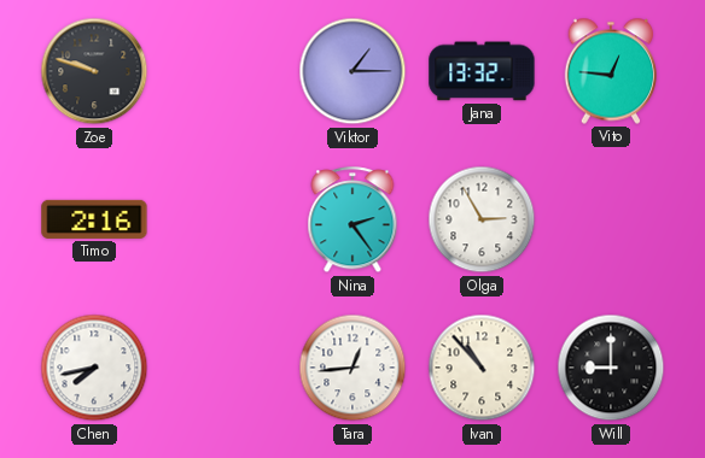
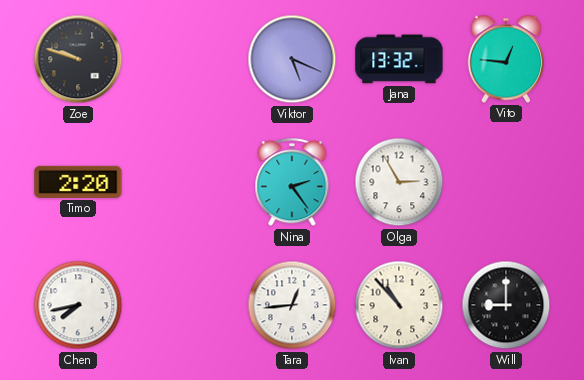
Viktor: 1:15 -> 5:19
Timo: 2:16 -> 2:20
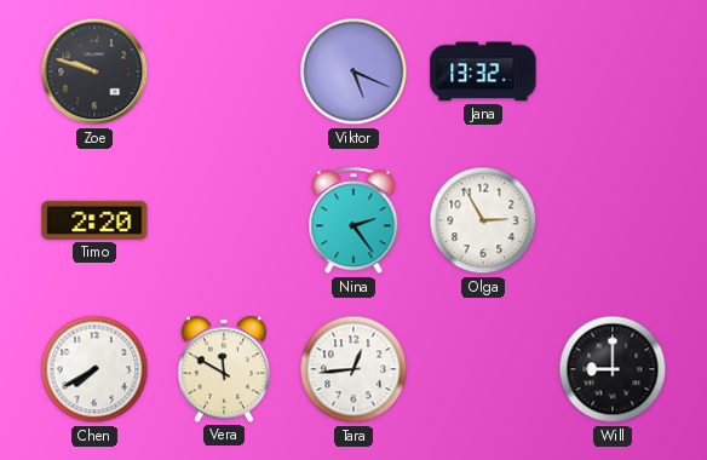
Vito: 12:46 -> none
Chen: 7:43 -> 7:40
Vera: none -> 11:50
Ivan: 10:53 -> none
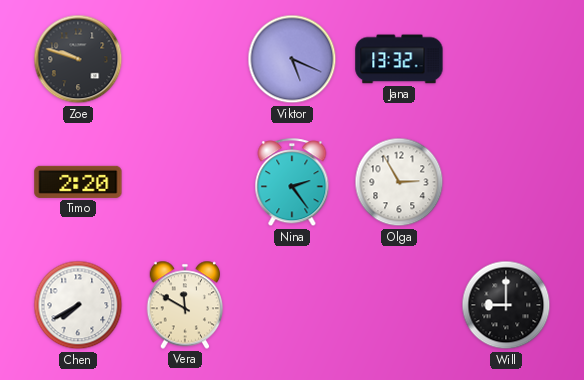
Tara: 12:44 -> none
